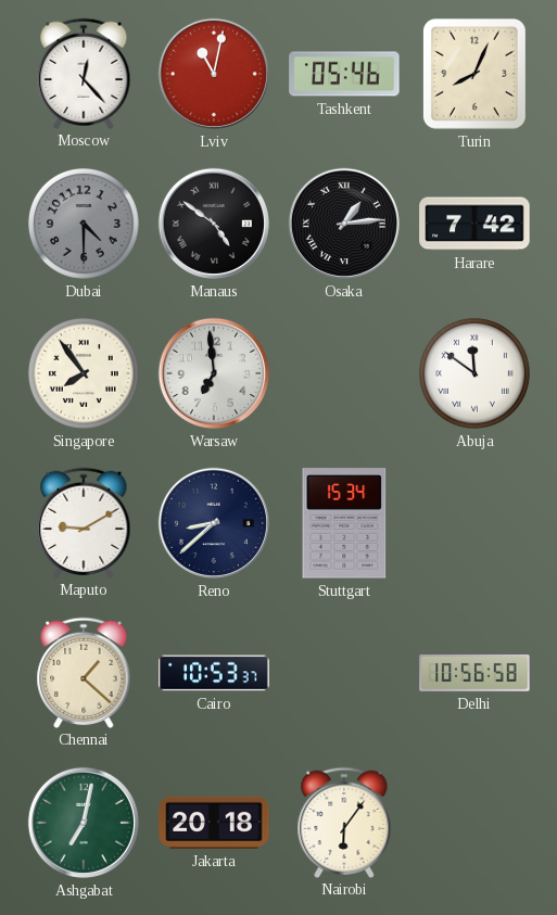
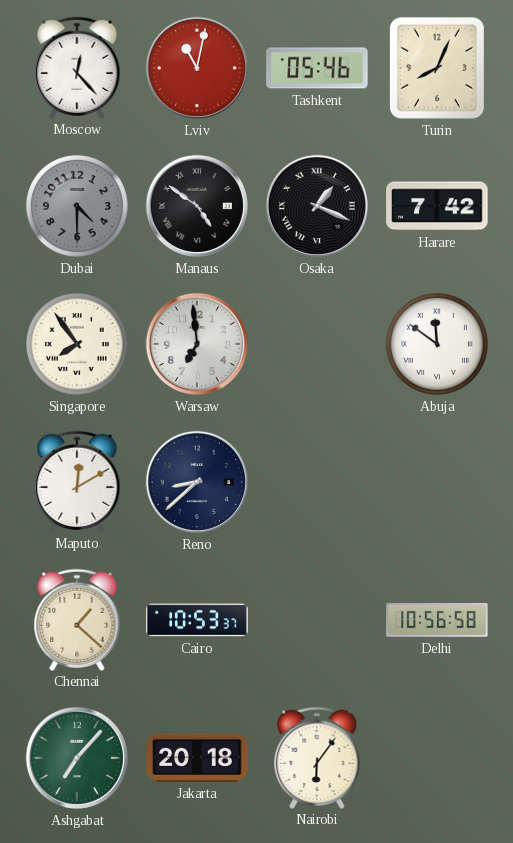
Osaka: 1:14 -> 1:19
Maputo: 9:10 -> 12:10
Stuttgart: 15:34 -> none
Ashgabat: 7:02 -> 7:07
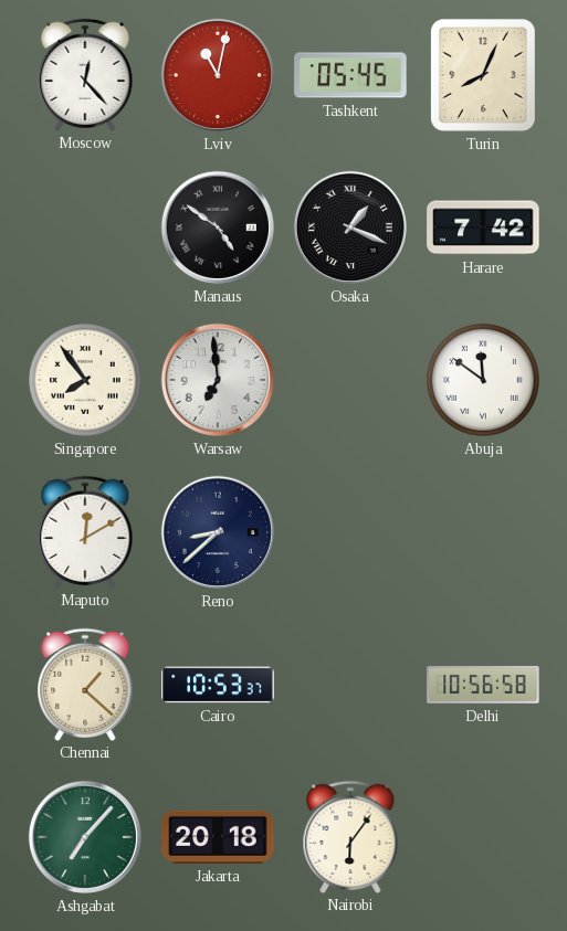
Tashkent: 05:46 -> 05:45
Dubai: 4:30 -> none
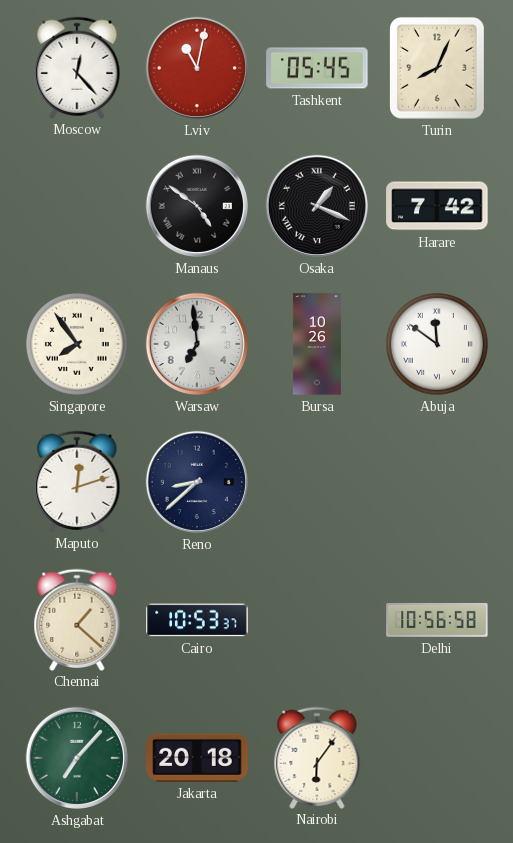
Bursa: none -> 10:26
Maputo: 12:10 -> 12:12
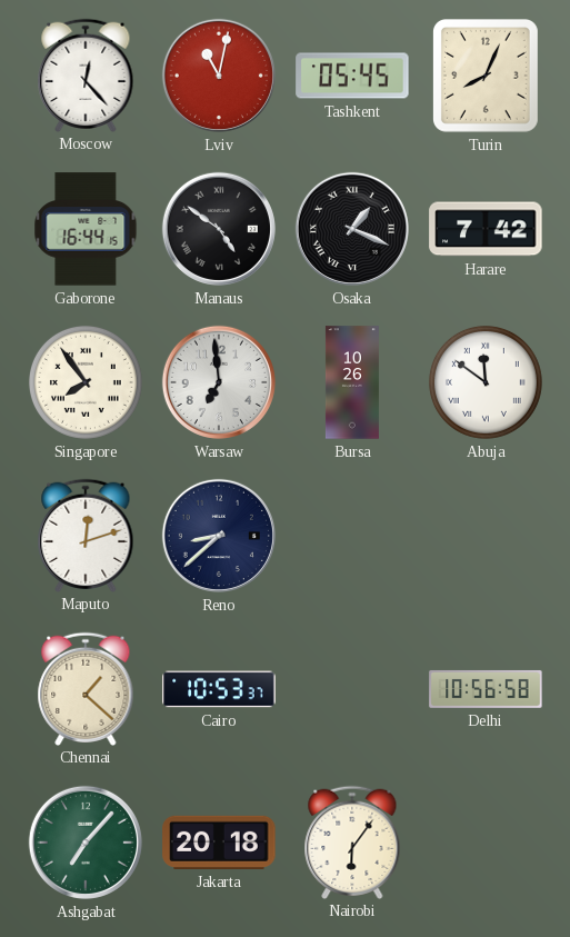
Gaborone: none -> 16:44
